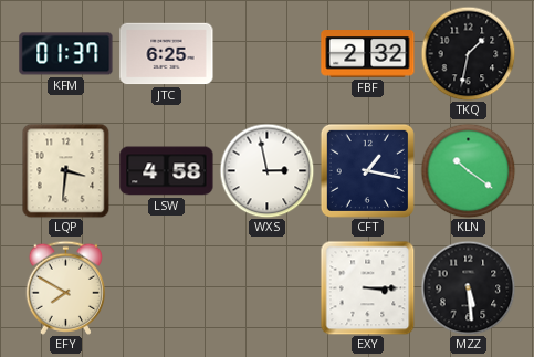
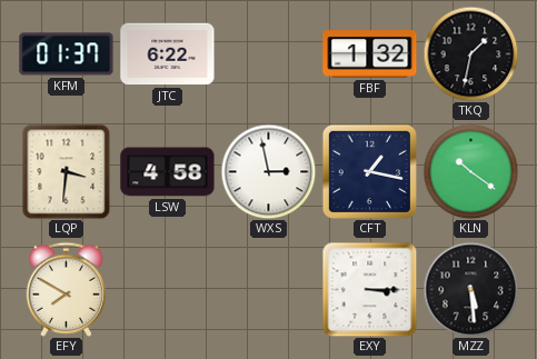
JTC: 6:25 -> 6:22
FBF: 2:32 -> 1:32
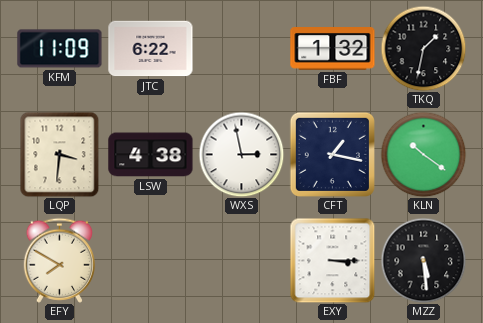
KFM: 01:37 -> 11:09
LSW: 4:58 -> 4:38
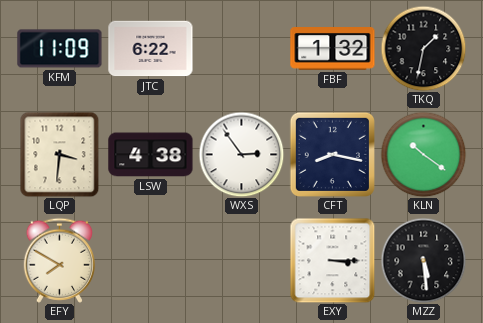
WXS: 2:58 -> 2:54
CFT: 1:17 -> 8:17
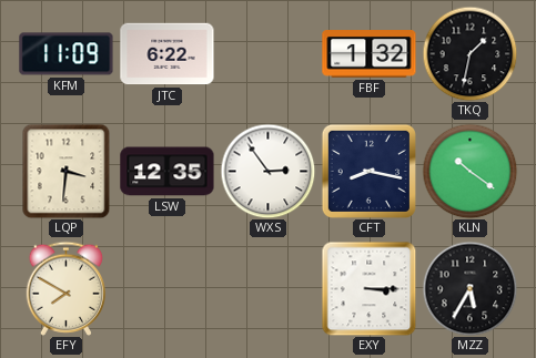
LSW: 4:38 -> 12:35
MZZ: 5:29 -> 5:35
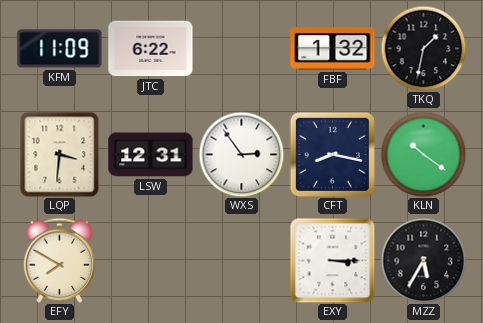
LSW: 12:35 -> 12:31
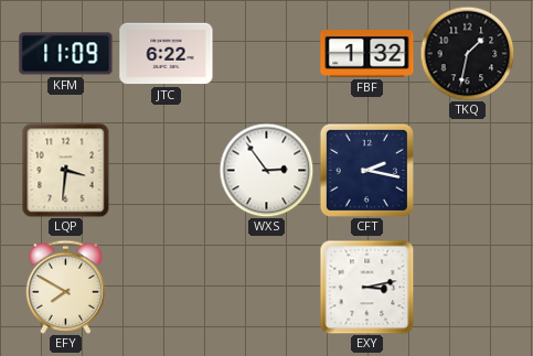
LSW: 12:31 -> none
CFT: 8:17 -> 2:17
KLN: 10:21 -> none
EXY: 3:15 -> 3:13
MZZ: 5:35 -> none
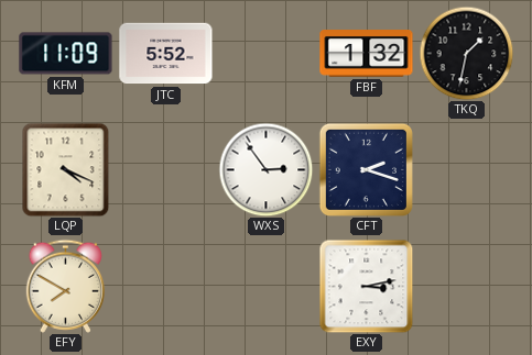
JTC: 6:22 -> 5:52
LQP: 3:31 -> 4:19
CFT: 2:17 -> 2:18
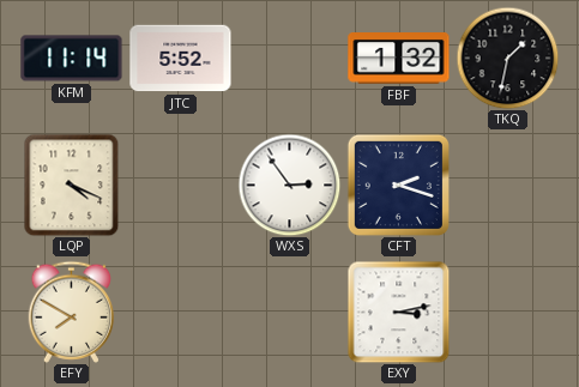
KFM: 11:09 -> 11:14
